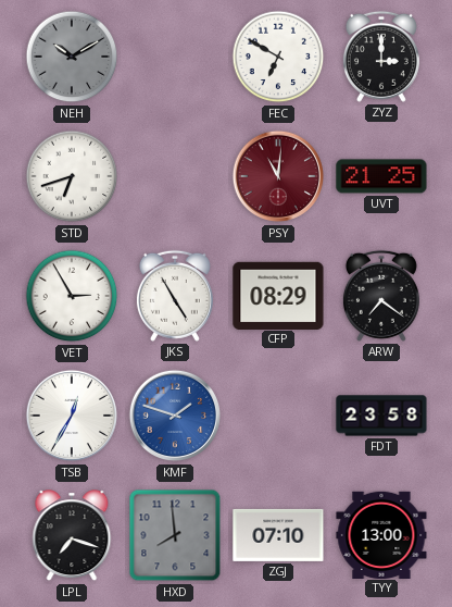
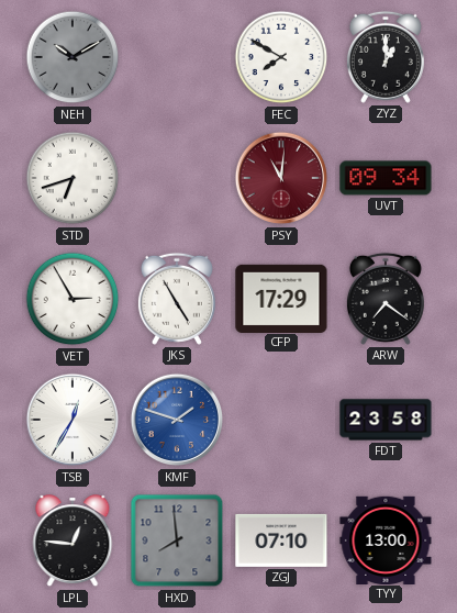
FEC: 6:50 -> 7:50
ZYZ: 3:00 -> 1:00
UVT: 21:25 -> 09:34
CFP: 08:29 -> 17:29
LPL: 7:18 -> 12:46
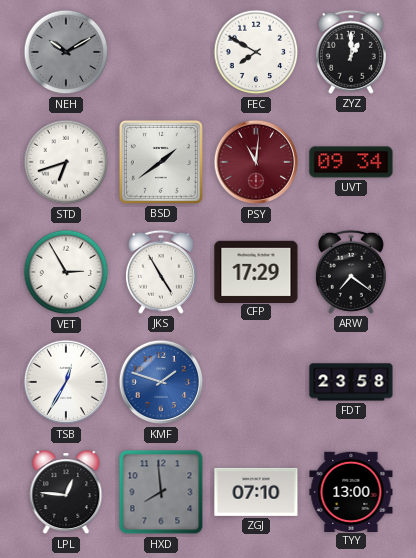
BSD: none -> 1:39
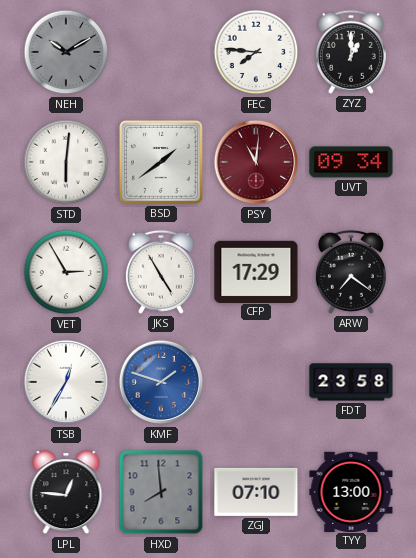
FEC: 7:50 -> 7:46
STD: 6:42 -> 6:01
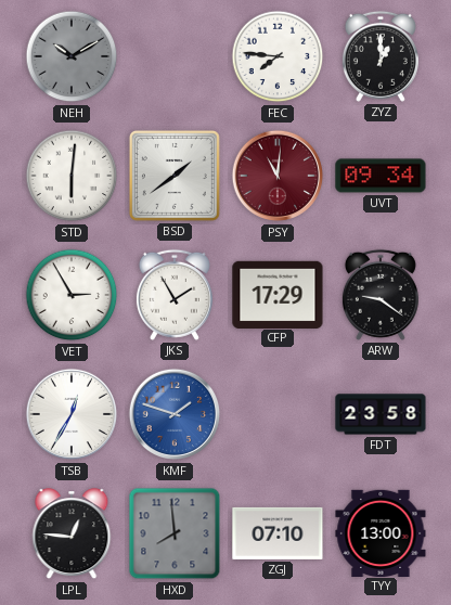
JKS: 4:55 -> 1:55
ARW: 7:21 -> 9:21
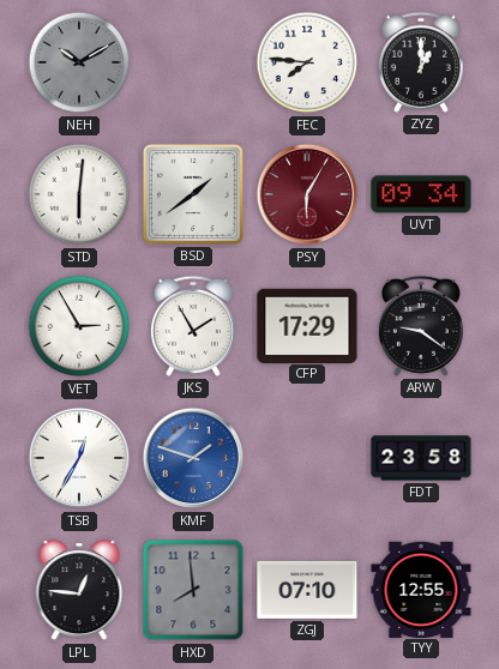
PSY: 11:01 -> 6:05
TYY: 13:00 -> 12:55
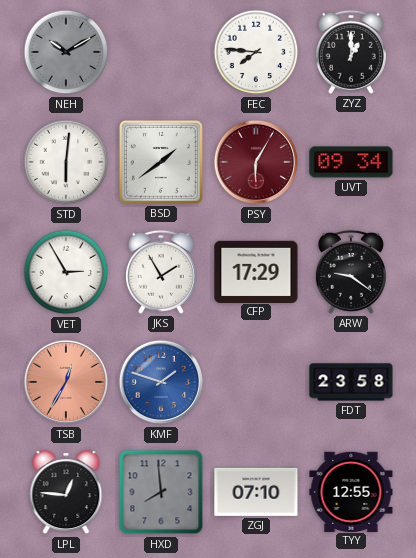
TSB dial: white -> salmon
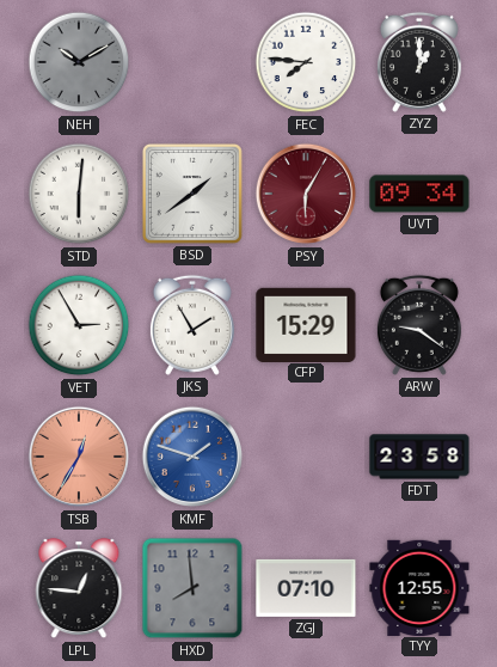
CFP: 17:29 -> 15:29
